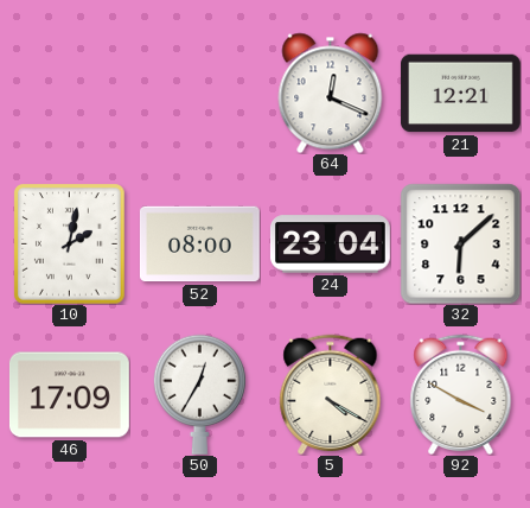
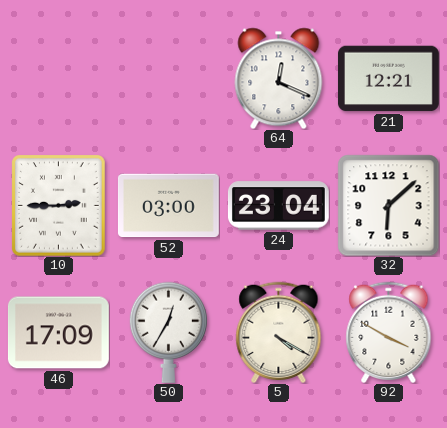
10: 2:02 -> 2:45
52: 08:00 -> 03:00
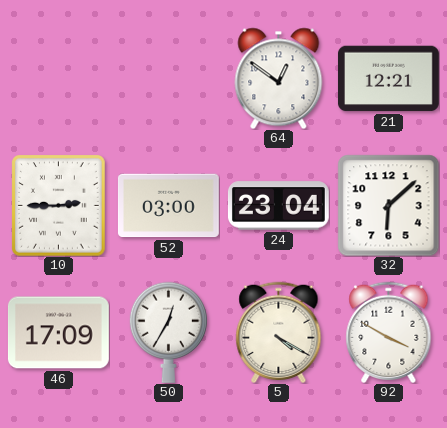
64: 12:19 -> 12:51
